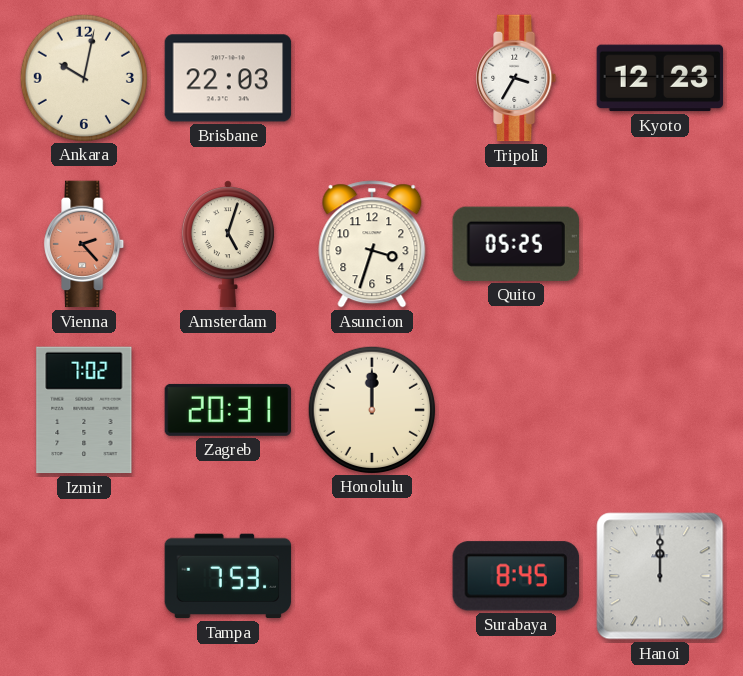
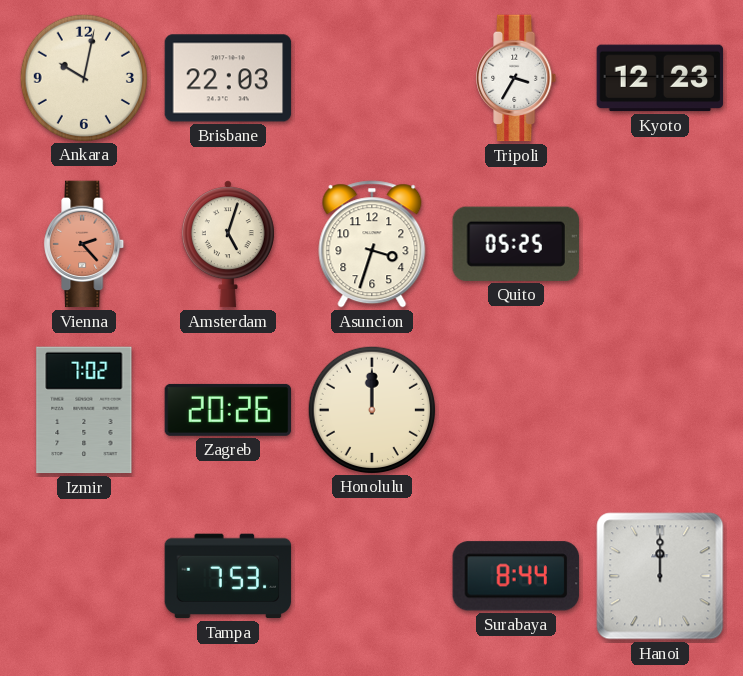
Zagreb: 20:31 -> 20:26
Surabaya: 8:45 -> 8:44
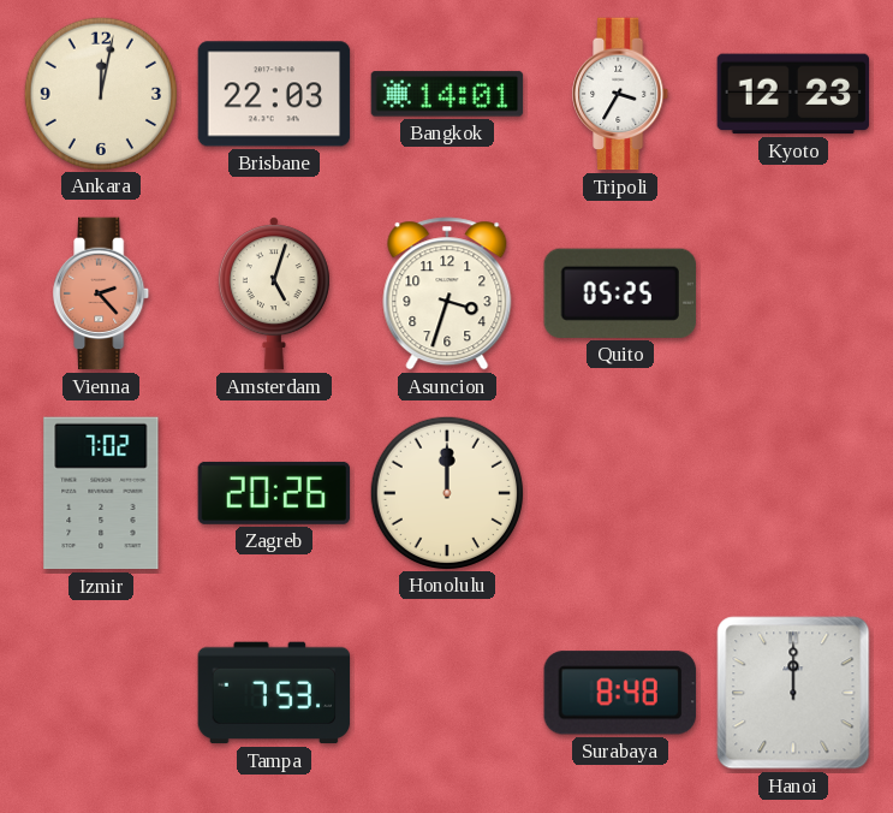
Ankara: 10:02 -> 12:02
Bangkok: none -> 14:01
Surabaya: 8:44 -> 8:48
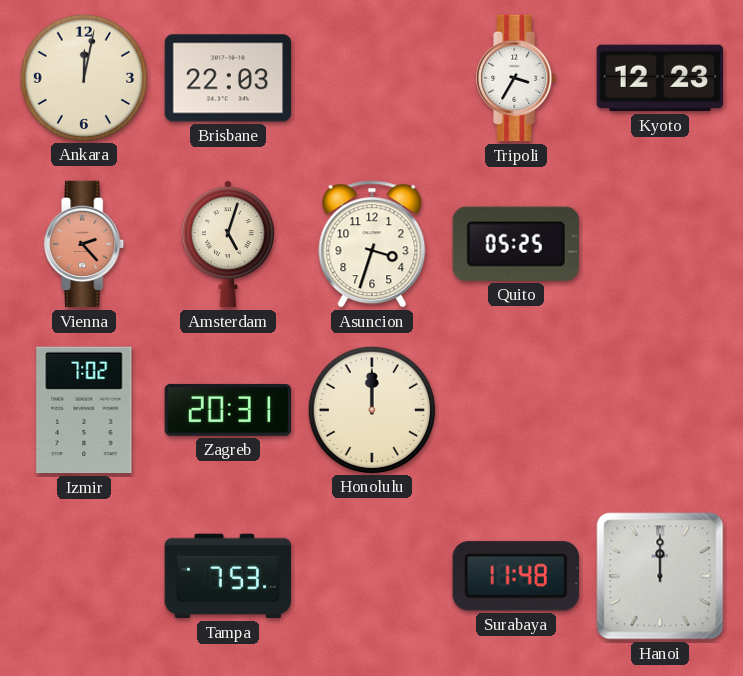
Bangkok: 14:01 -> none
Zagreb: 20:26 -> 20:31
Surabaya: 8:48 -> 11:48
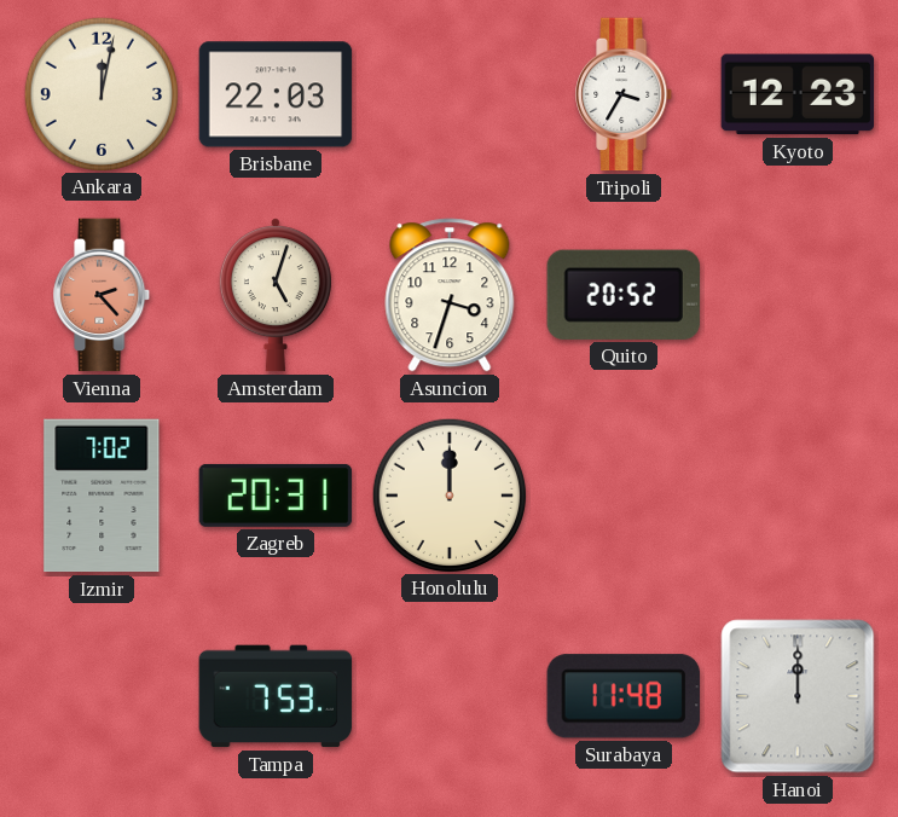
Quito: 05:25 -> 20:52
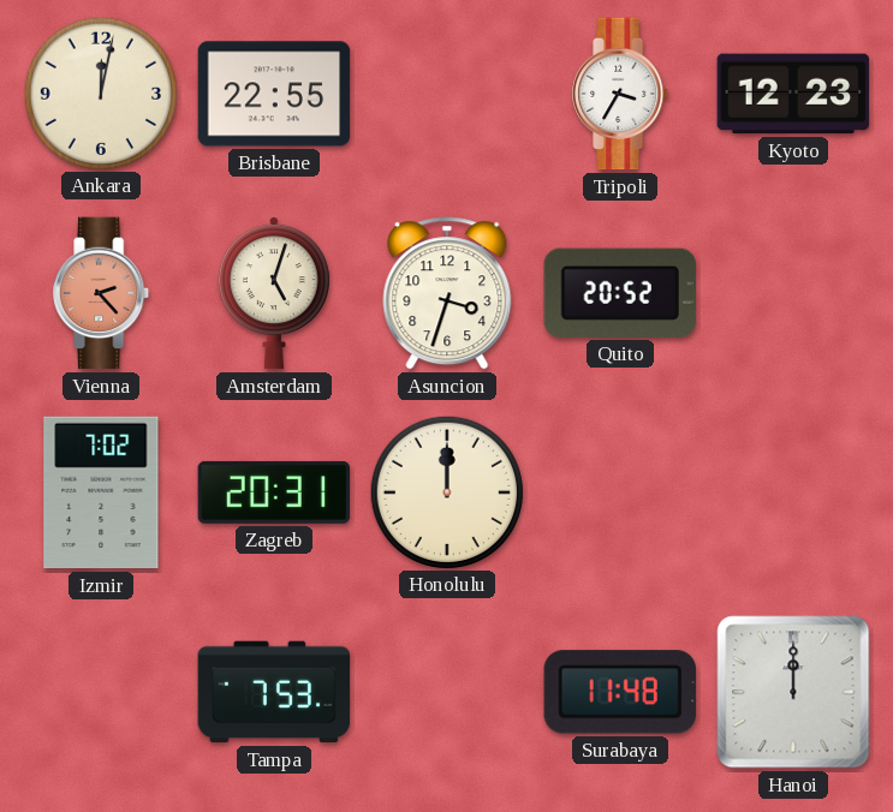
Brisbane: 22:03 -> 22:55
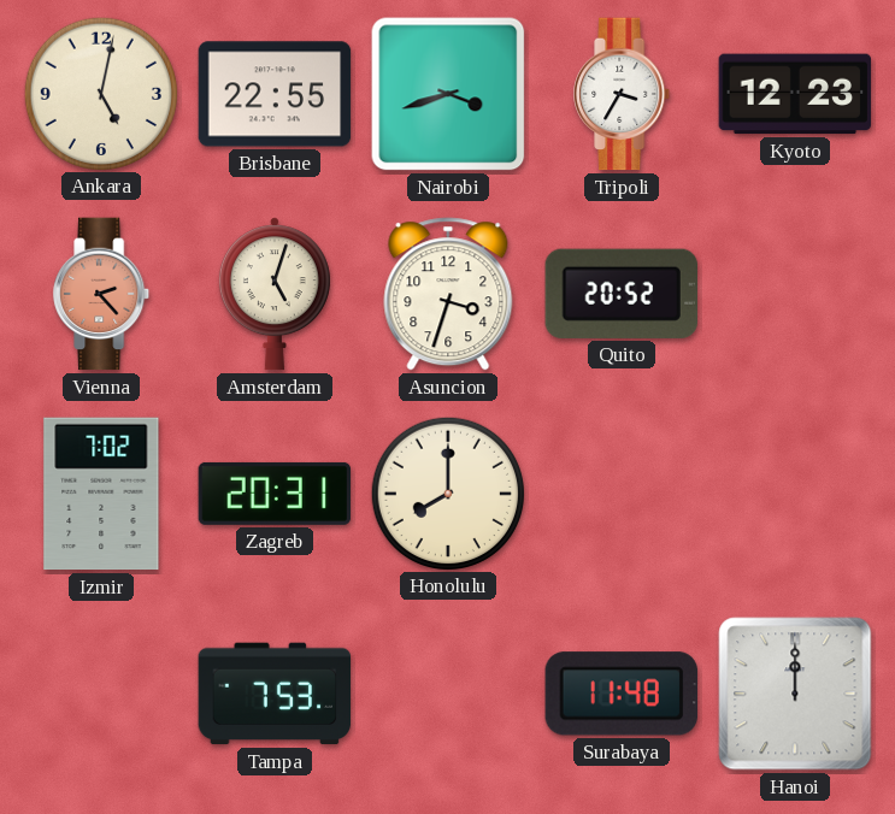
Ankara: 12:02 -> 5:02
Nairobi: none -> 3:42
Honolulu: 12:00 -> 8:00
